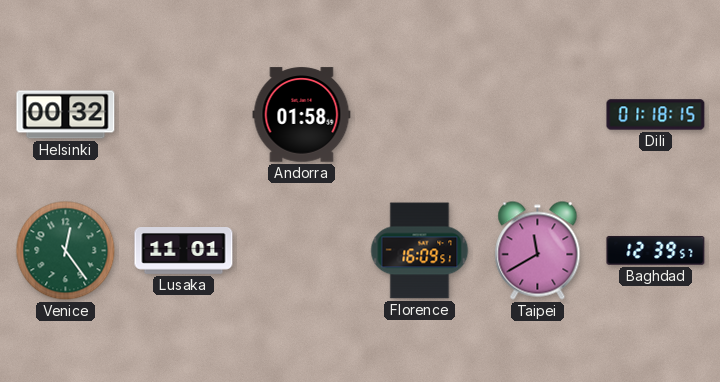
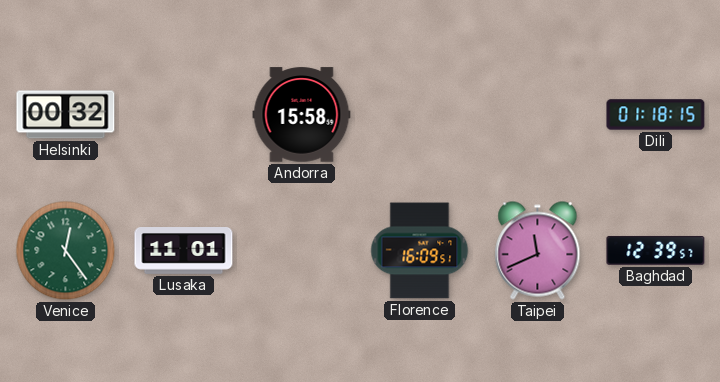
Andorra: 01:58 -> 15:58
Taipei: 11:40 -> 11:41
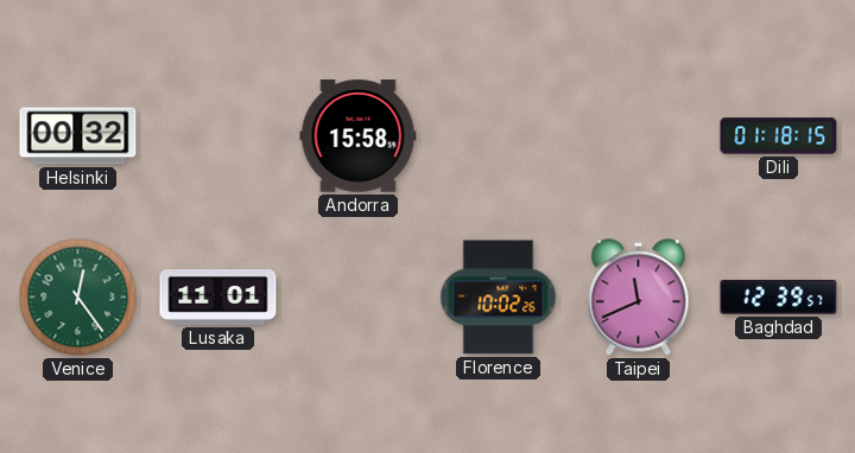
Florence: 16:09 -> 10:02
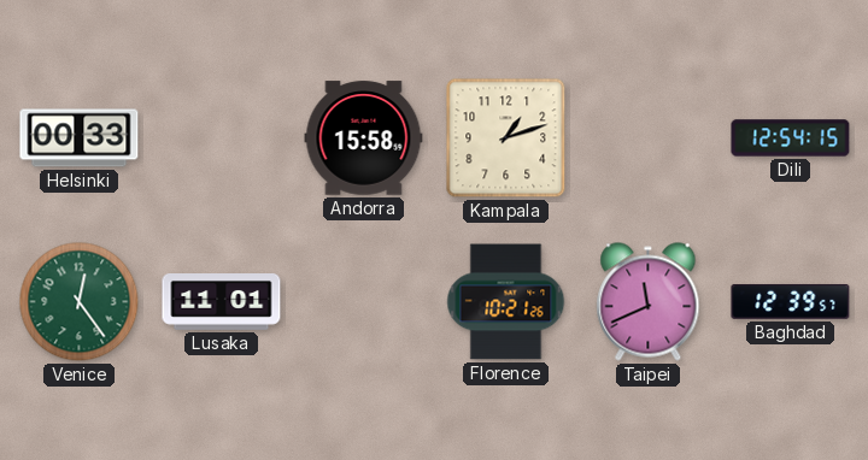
Helsinki: 00:32 -> 00:33
Kampala: none -> 1:12
Dili: 01:18 -> 12:54
Florence: 10:02 -> 10:21
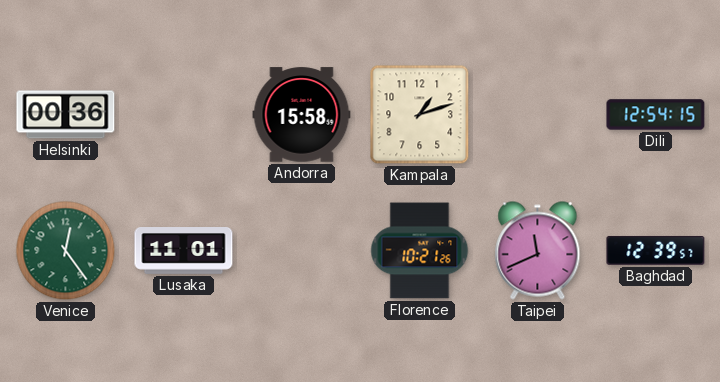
Helsinki: 00:33 -> 00:36
